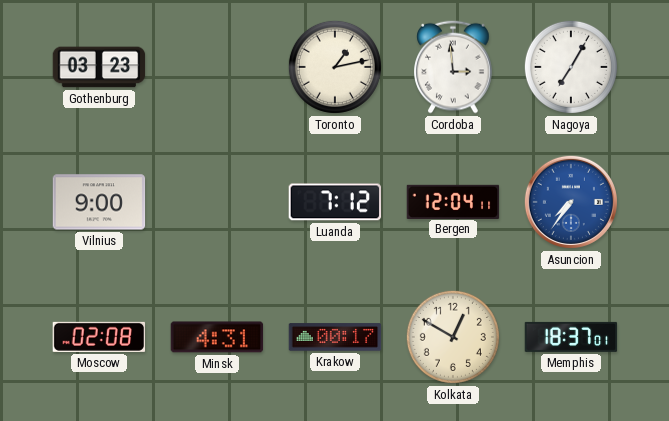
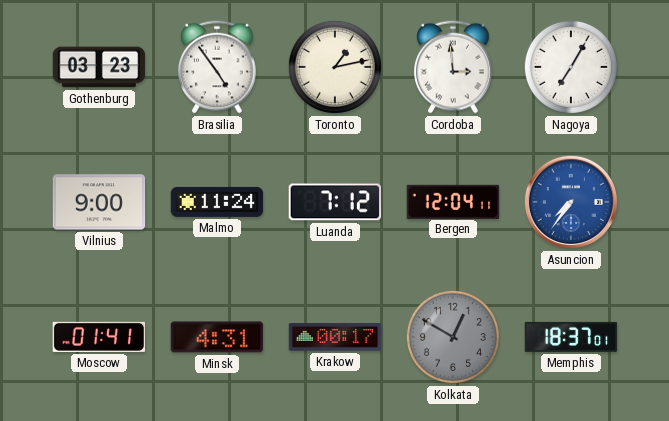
Brasilia: none -> 4:54
Malmo: none -> 11:24
Moscow: 02:08 -> 01:41
Kolkata dial: cream -> grey
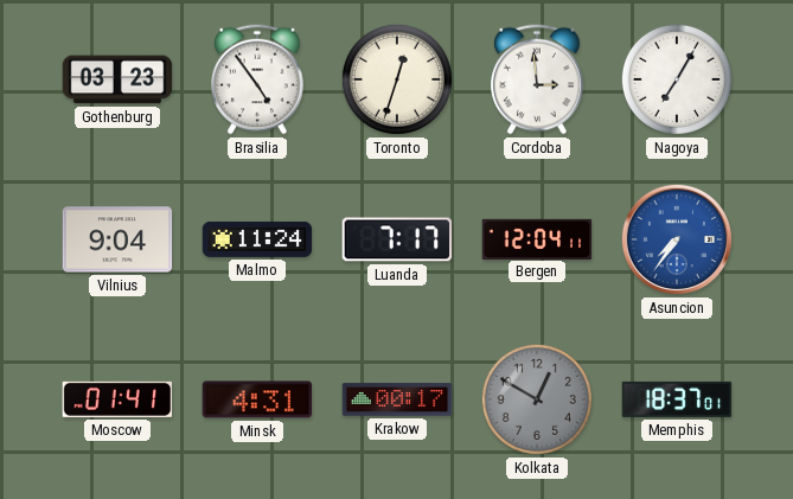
Toronto: 1:13 -> 12:33
Vilnius: 9:00 -> 9:04
Luanda: 7:12 -> 7:17
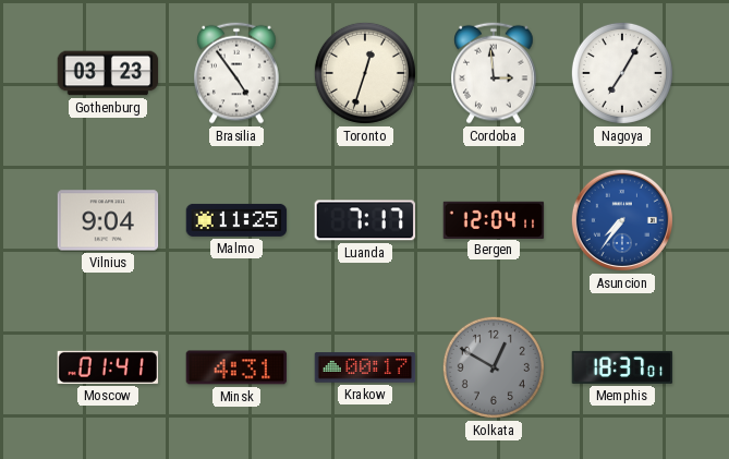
Malmo: 11:24 -> 11:25
